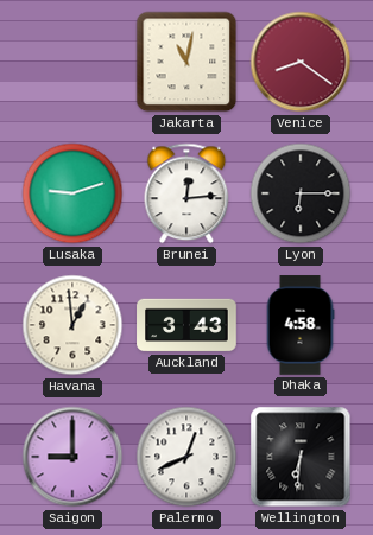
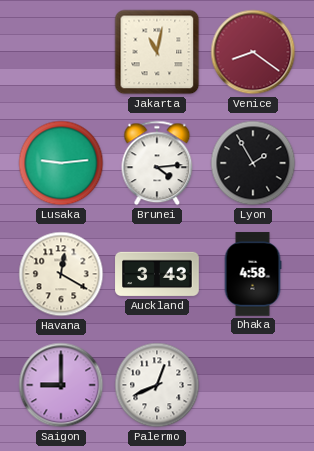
Lusaka: 9:12 -> 9:14
Brunei: 12:14 -> 4:14
Lyon: 6:15 -> 1:55
Havana: 12:59 -> 12:20
Wellington: 6:31 -> none
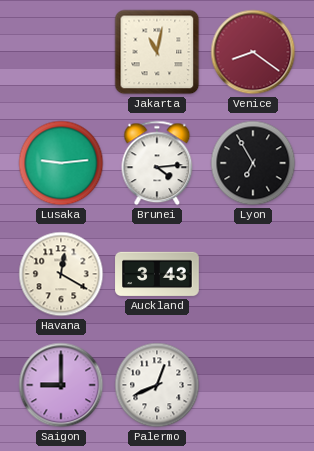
Lyon: 1:55 -> 6:55
Dhaka: 4:58 -> none
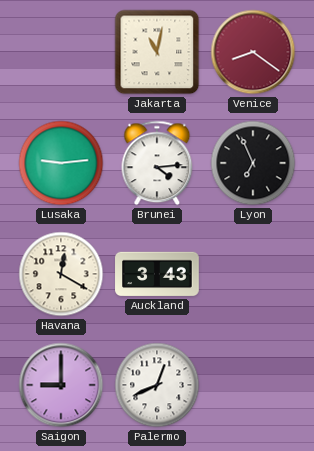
Lyon: 6:55 -> 6:56
